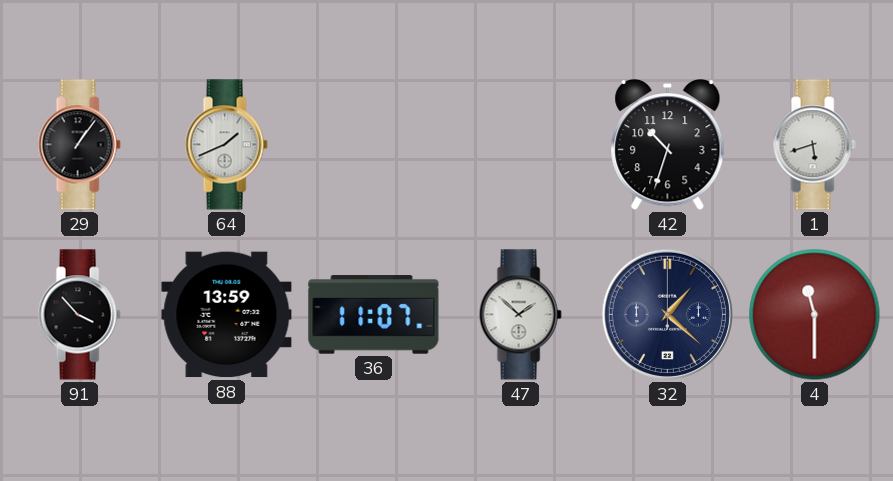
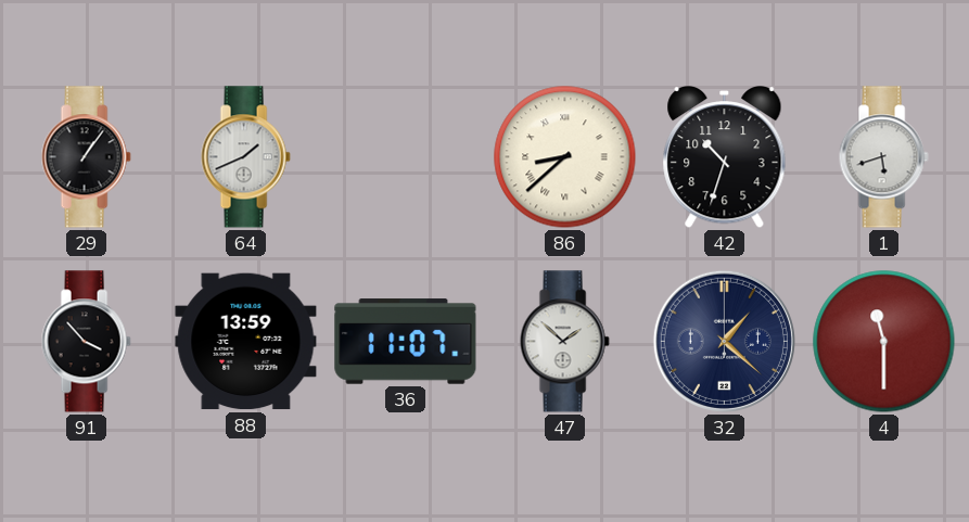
86: none -> 8:38
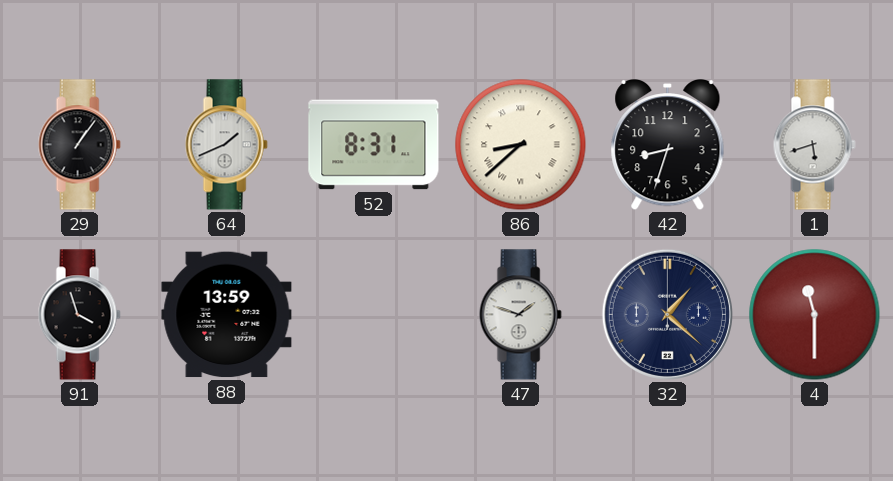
52: none -> 8:31
42: 10:33 -> 8:33
91: 3:53 -> 3:57
36: 11:07 -> none
47: 1:52 -> 1:48
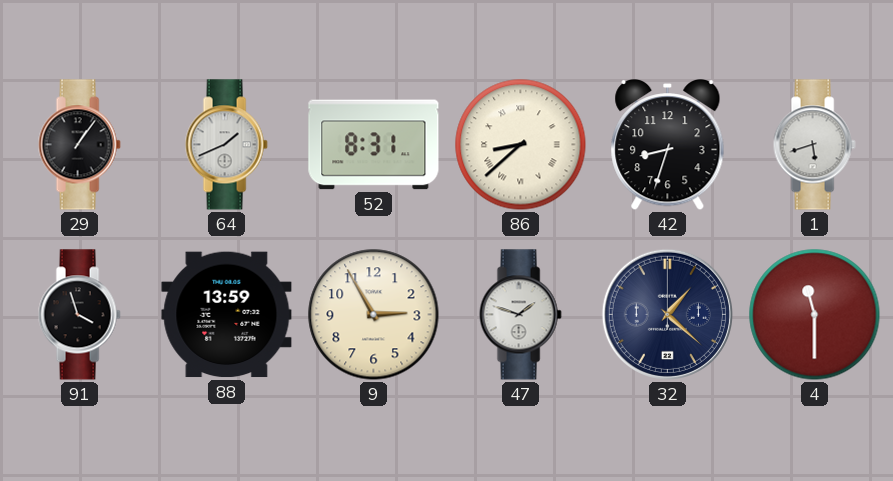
9: none -> 2:55
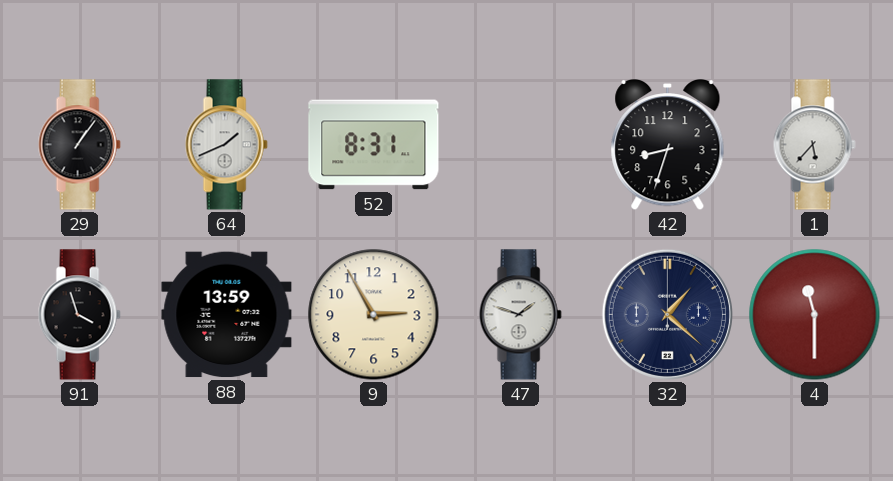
86: 8:38 -> none
1: 5:42 -> 5:37
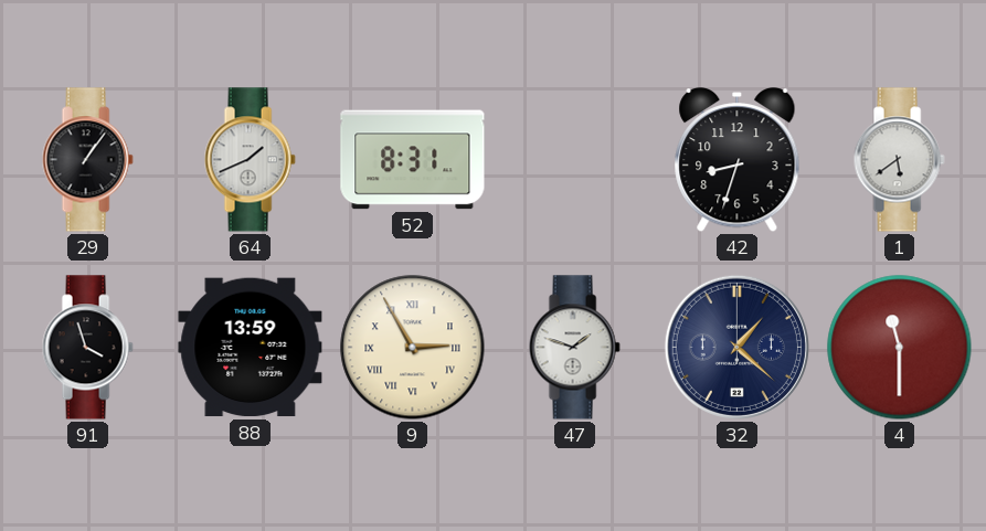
1: 5:37 -> 5:39
9 numerals: Arabic -> Roman
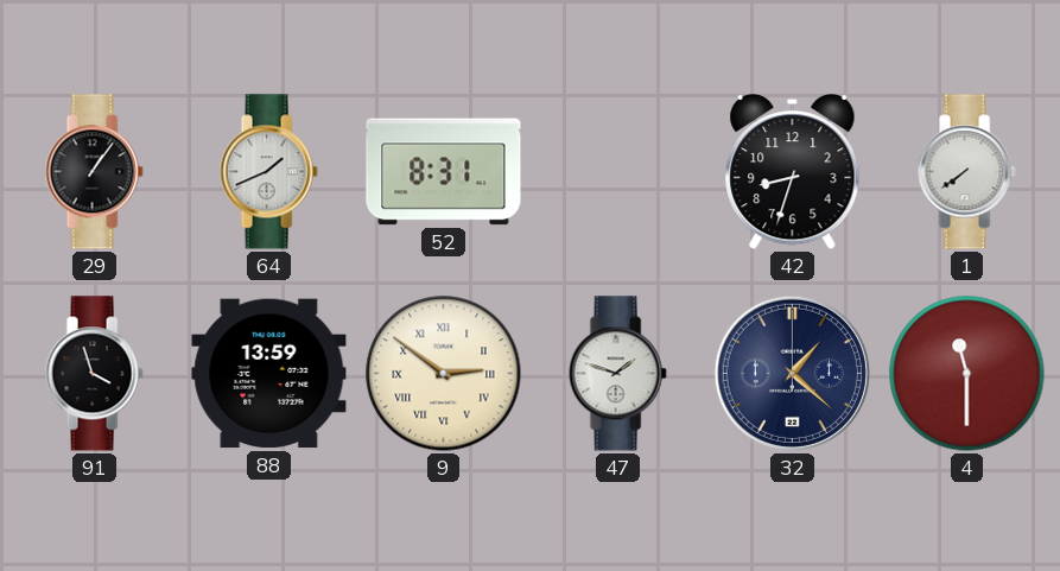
1: 5:39 -> 7:39
9: 2:55 -> 2:51
